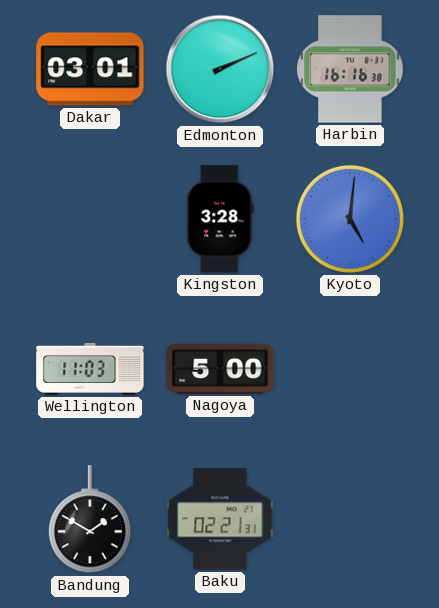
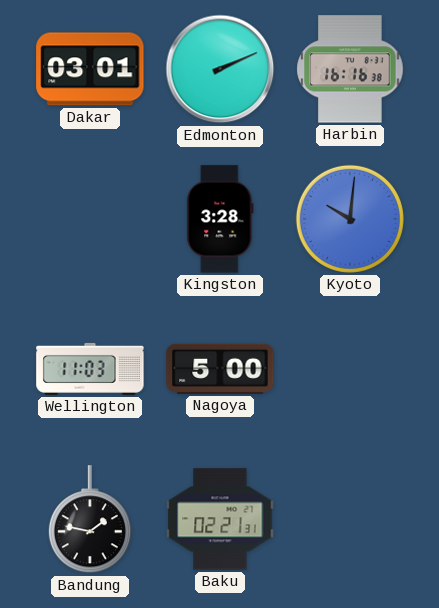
Kyoto: 5:01 -> 10:01
Bandung: 1:50 -> 1:47
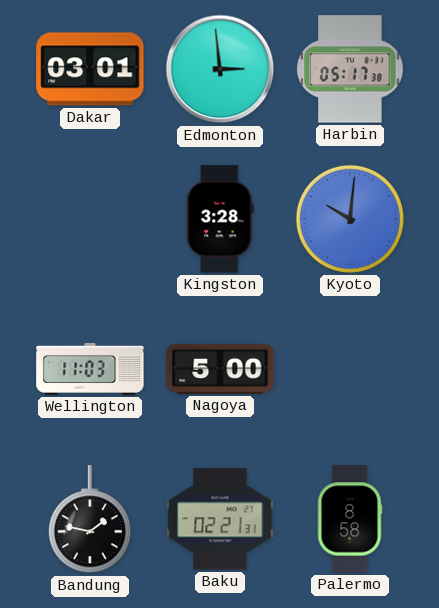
Edmonton: 2:11 -> 2:59
Harbin: 16:16 -> 05:17
Palermo: none -> 8:58
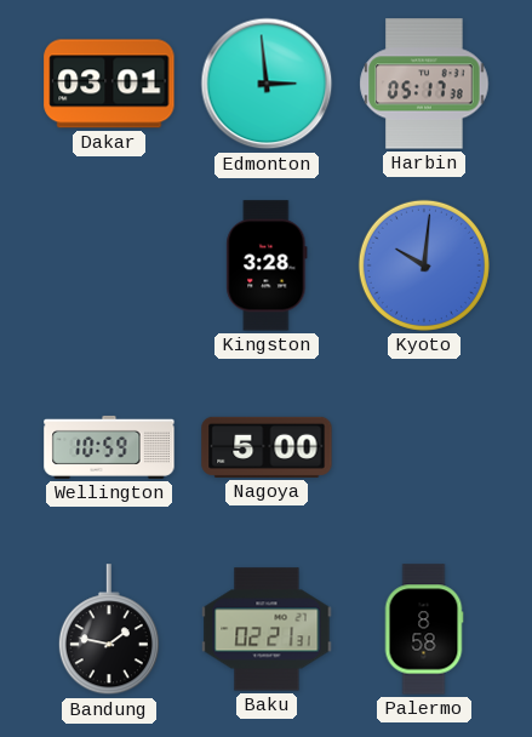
Wellington: 11:03 -> 10:59
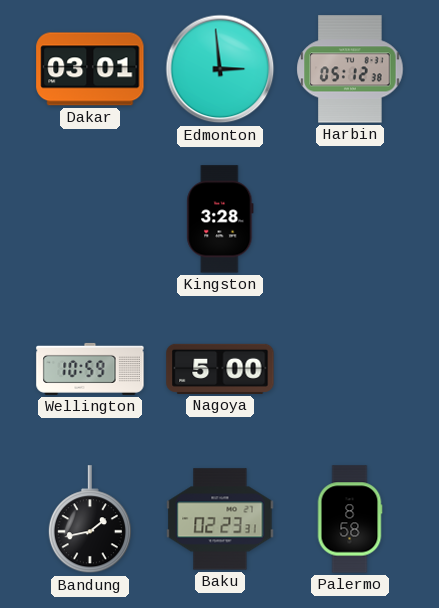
Harbin: 05:17 -> 05:12
Kyoto: 10:01 -> none
Bandung: 1:47 -> 1:43
Baku: 02:21 -> 02:23
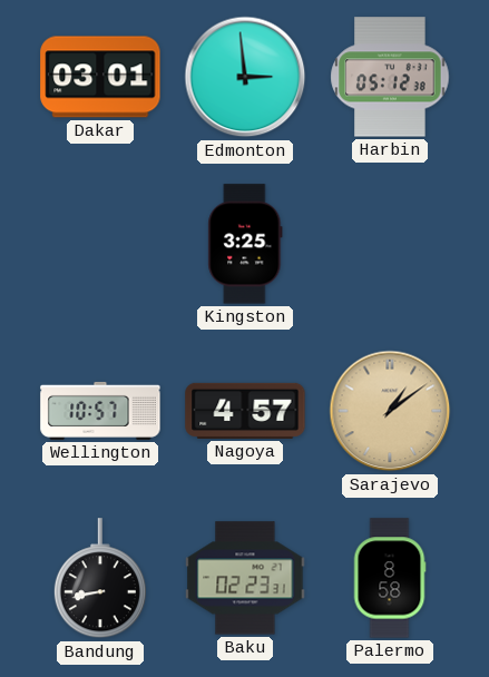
Kingston: 3:28 -> 3:25
Wellington: 10:59 -> 10:57
Nagoya: 5:00 -> 4:57
Sarajevo: none -> 1:09
Bandung: 1:43 -> 8:43
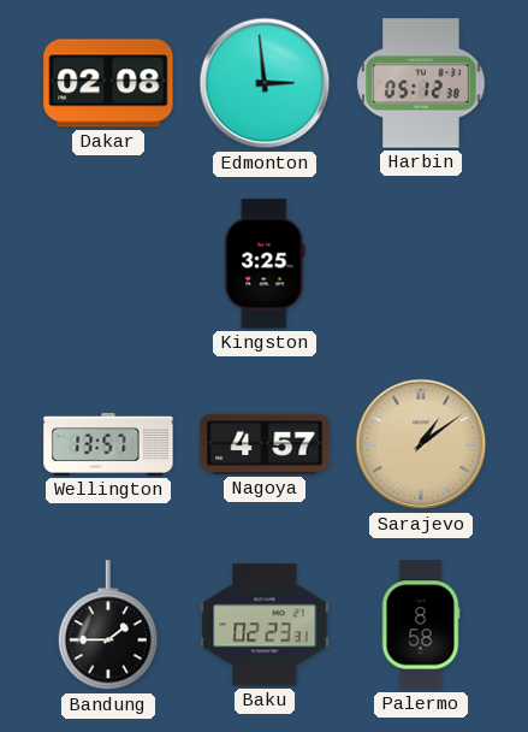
Dakar: 03:01 -> 02:08
Wellington: 10:57 -> 13:57
Bandung: 8:43 -> 1:45
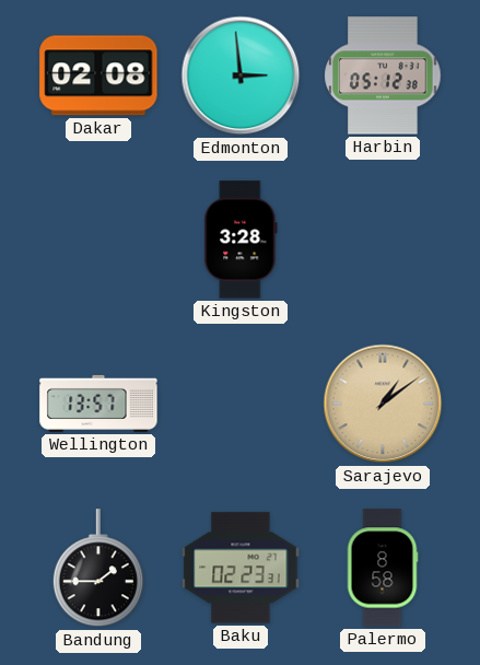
Kingston: 3:25 -> 3:28
Nagoya: 4:57 -> none
